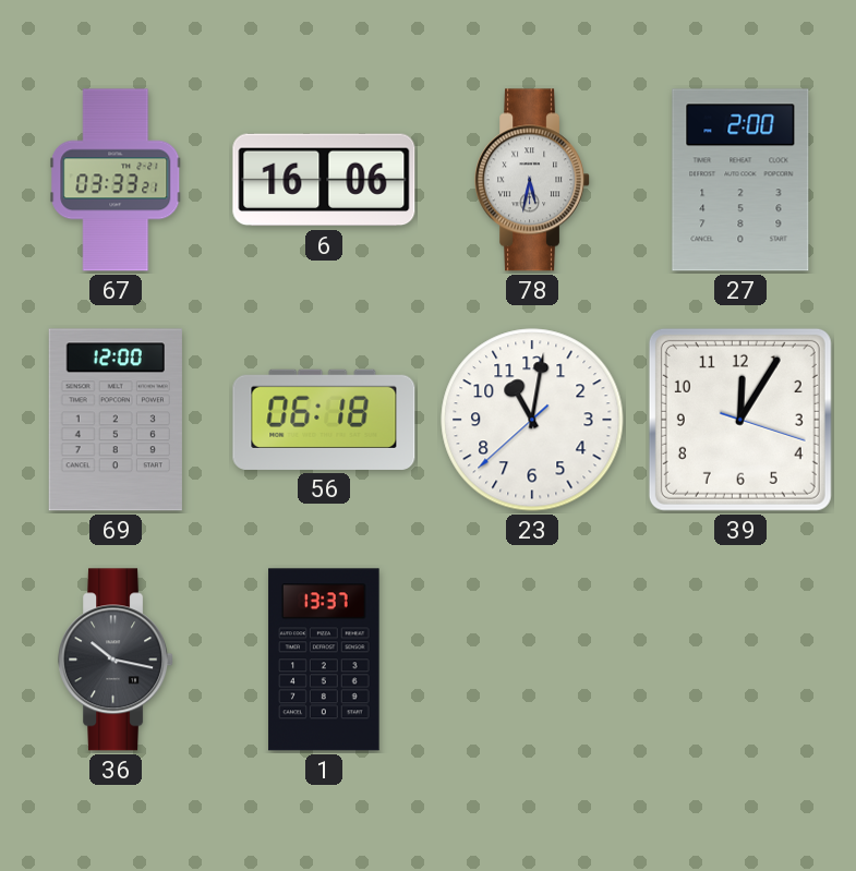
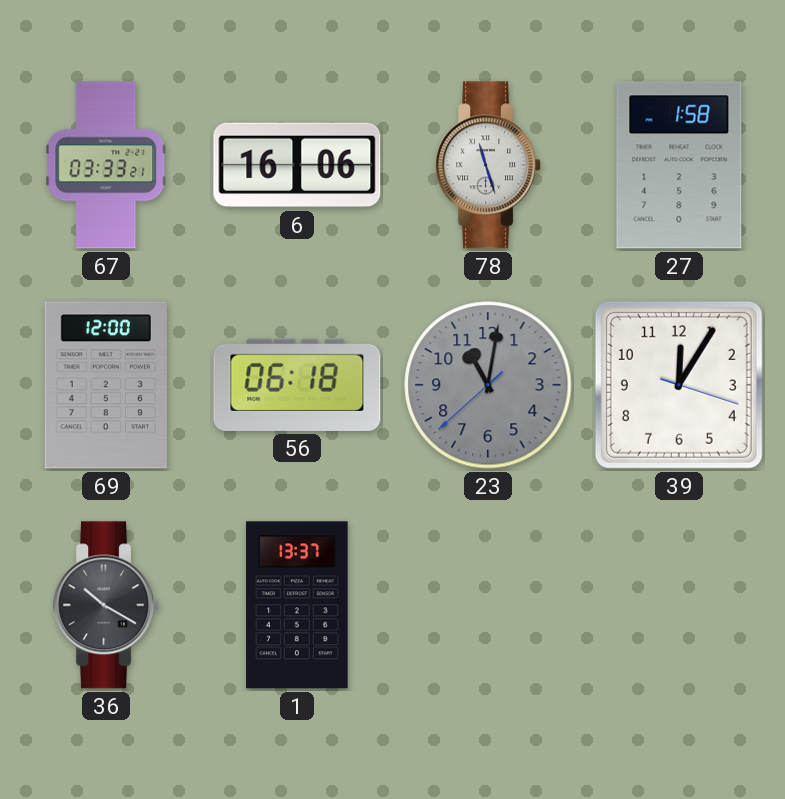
78: 5:32 -> 11:27
27: 2:00 -> 1:58
23 dial: white -> grey
36: 10:17 -> 10:20
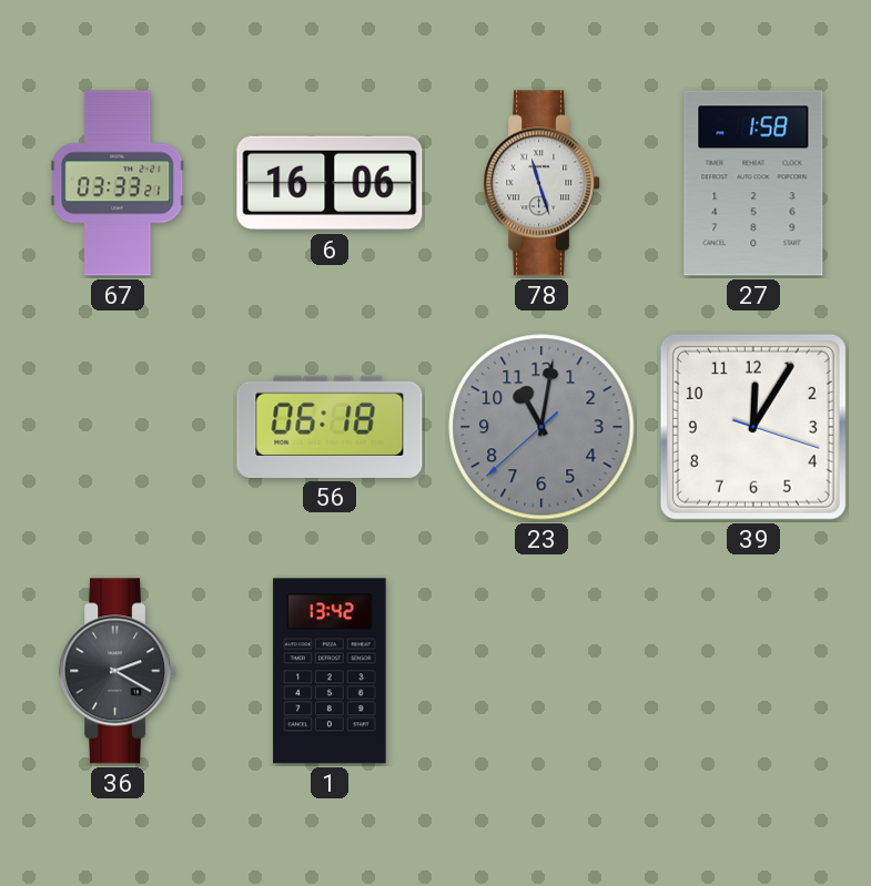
69: 12:00 -> none
36: 10:20 -> 2:20
1: 13:37 -> 13:42
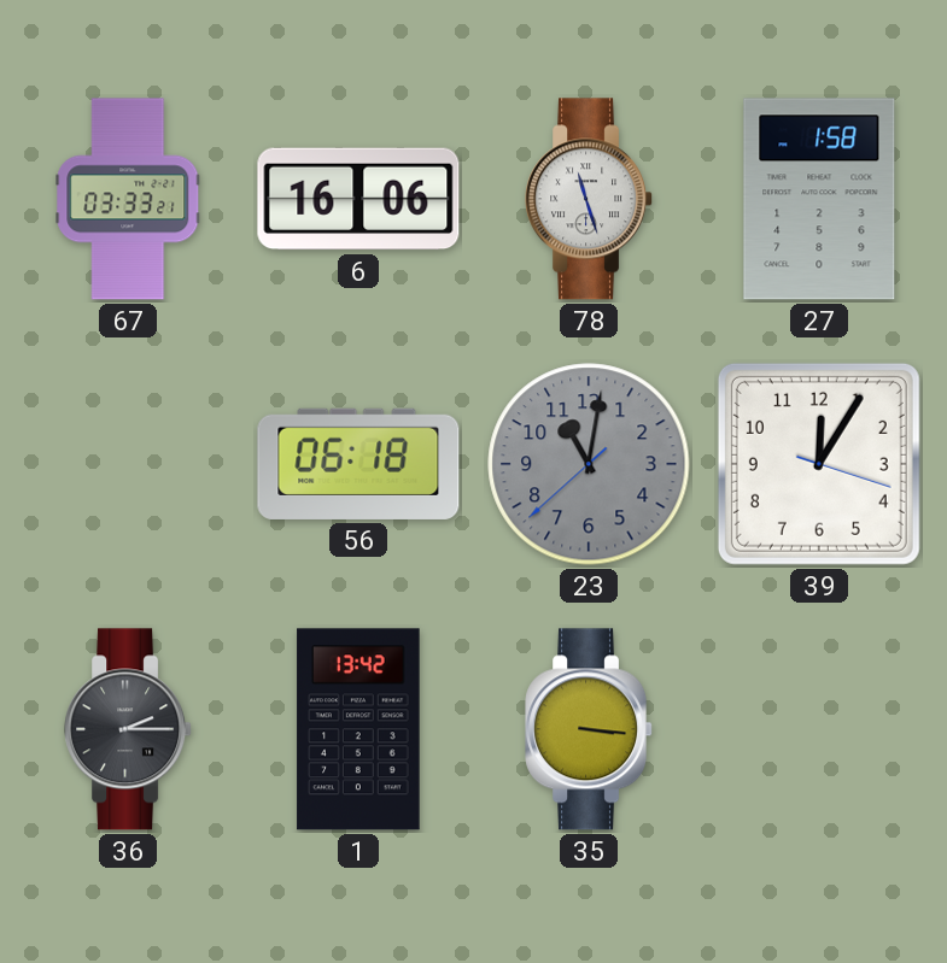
36: 2:20 -> 2:15
35: none -> 3:16
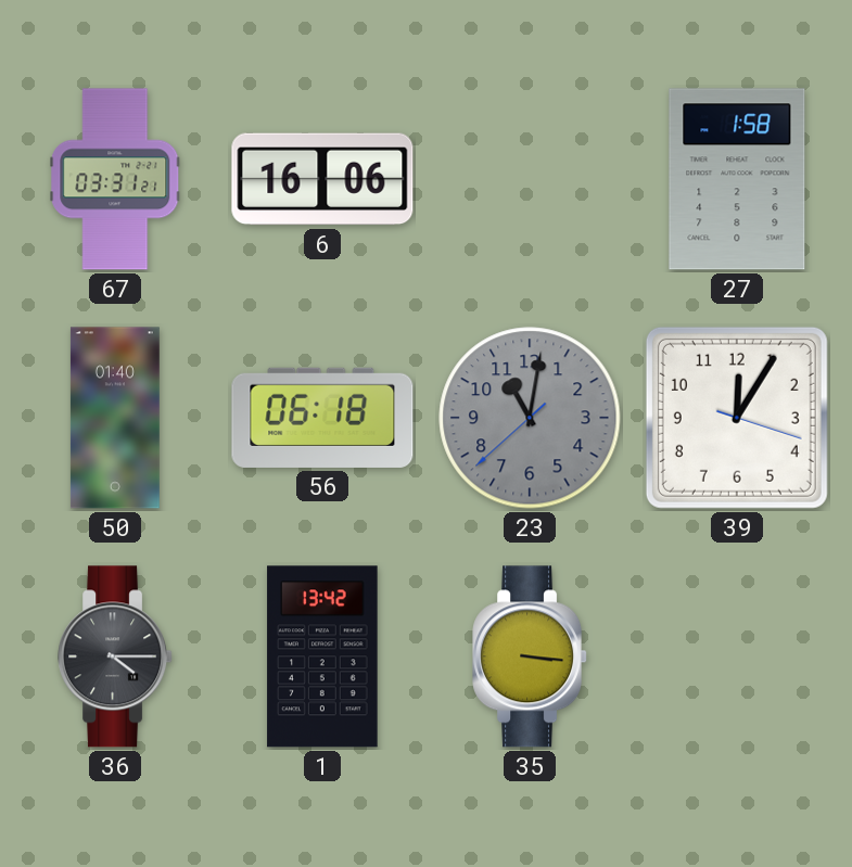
67: 03:33 -> 03:31
78: 11:27 -> none
50: none -> 01:40
36: 2:15 -> 4:15
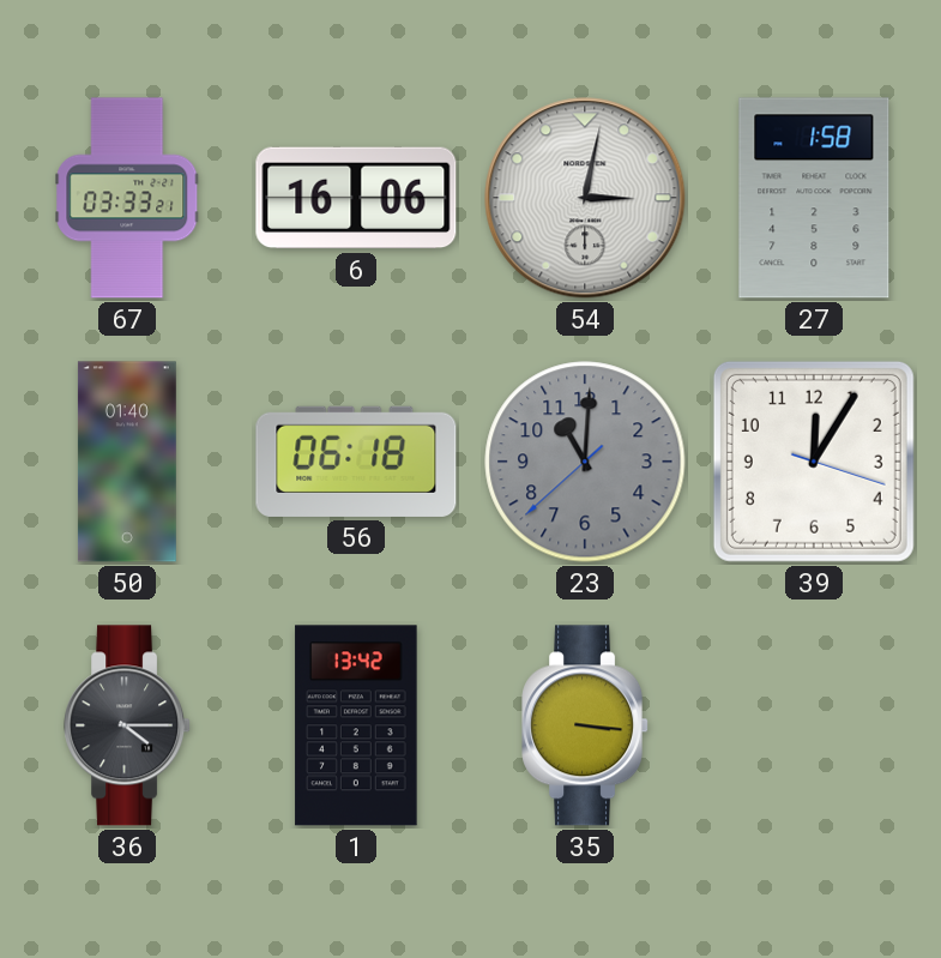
67: 03:31 -> 03:33
54: none -> 3:02
23: 11:01 -> 11:00
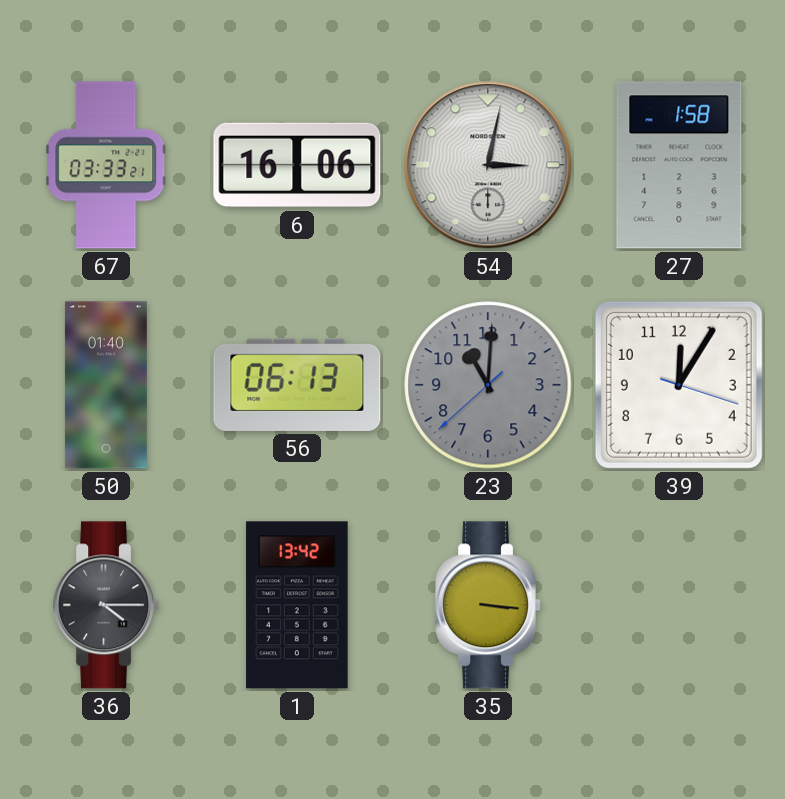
56: 06:18 -> 06:13
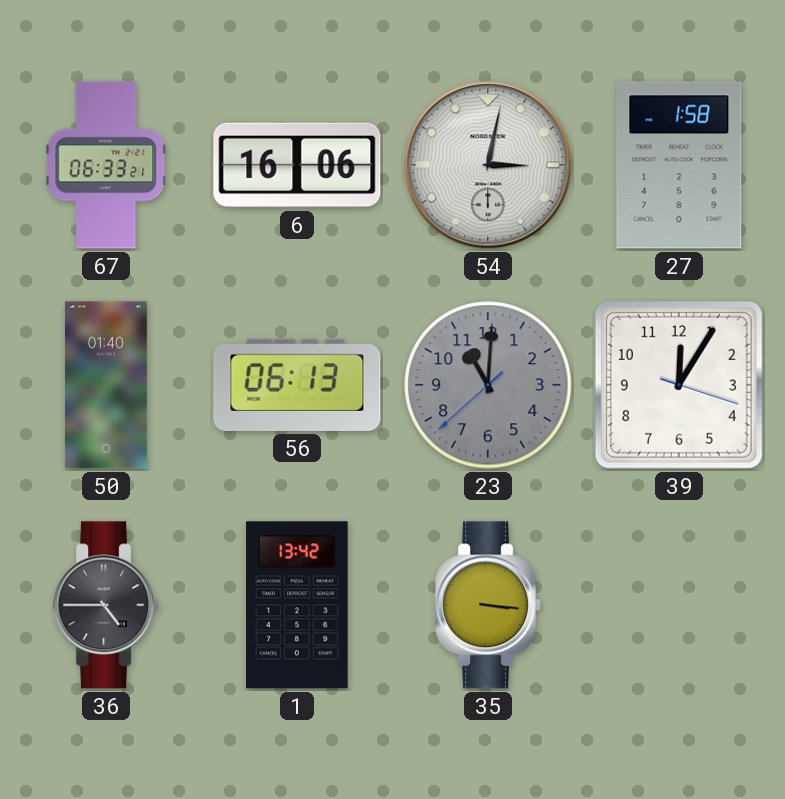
67: 03:33 -> 06:33
36: 4:15 -> 4:45
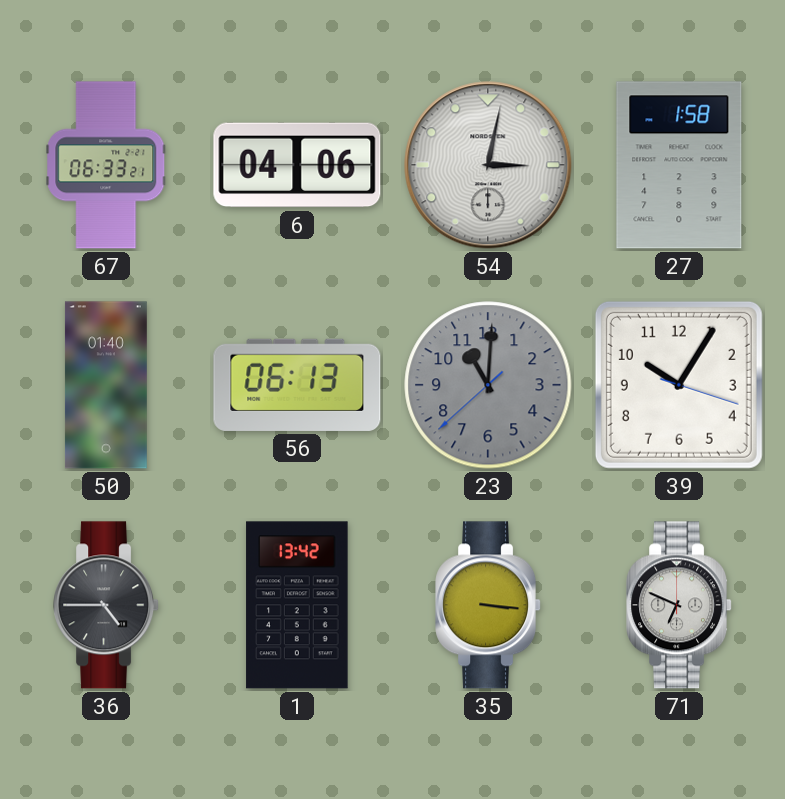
6: 16:06 -> 04:06
39: 12:05 -> 10:05
71: none -> 6:49
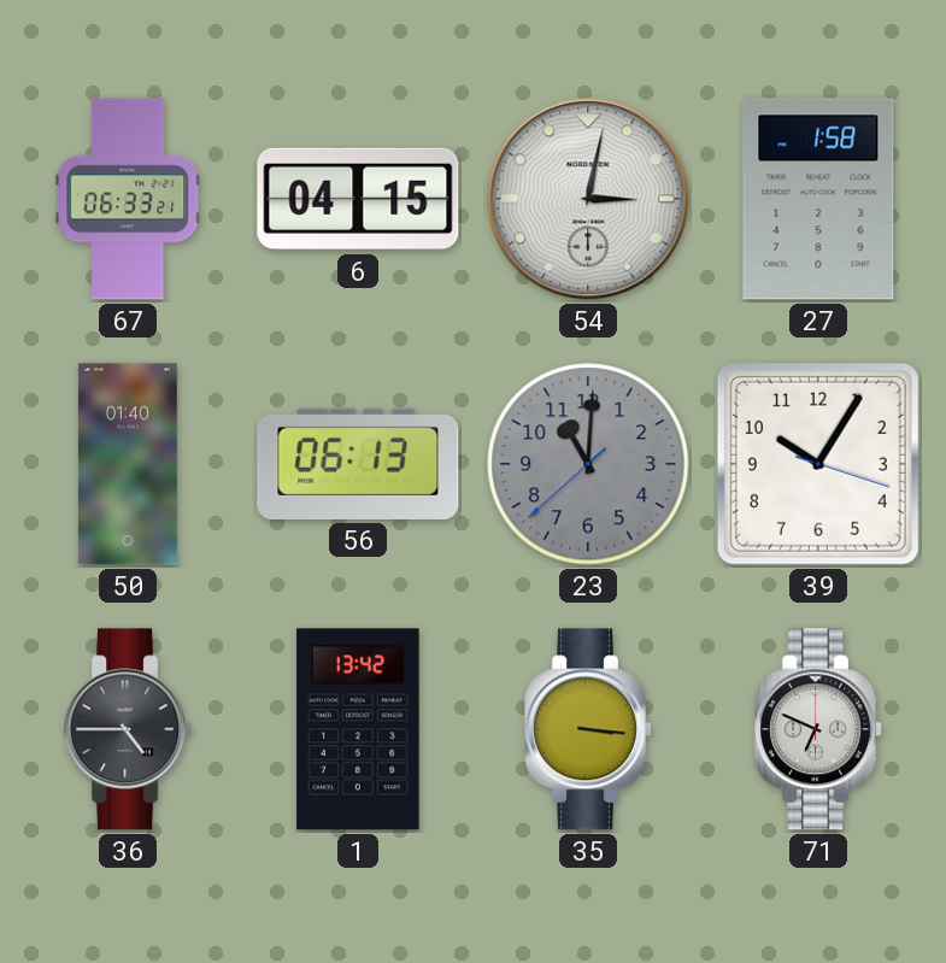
6: 04:06 -> 04:15
